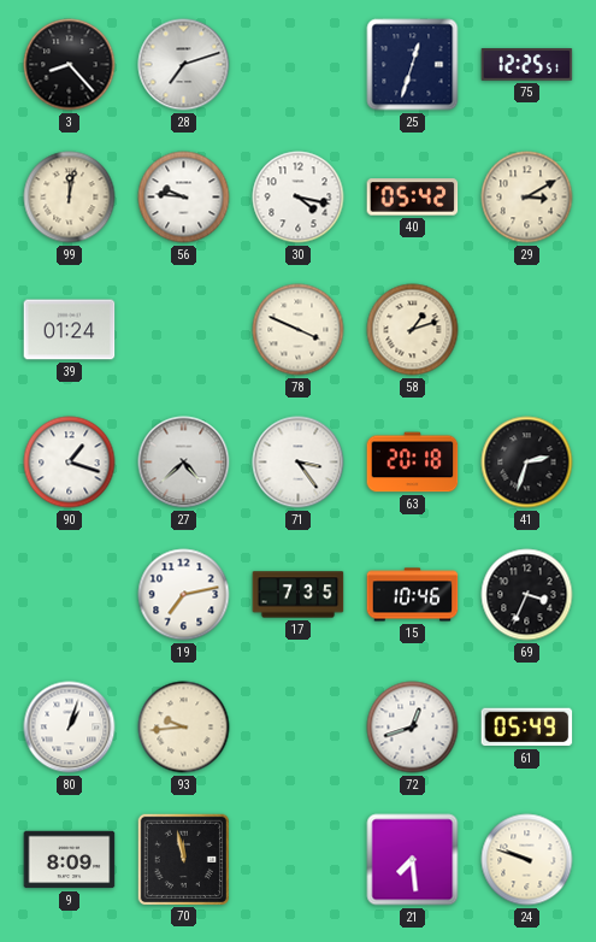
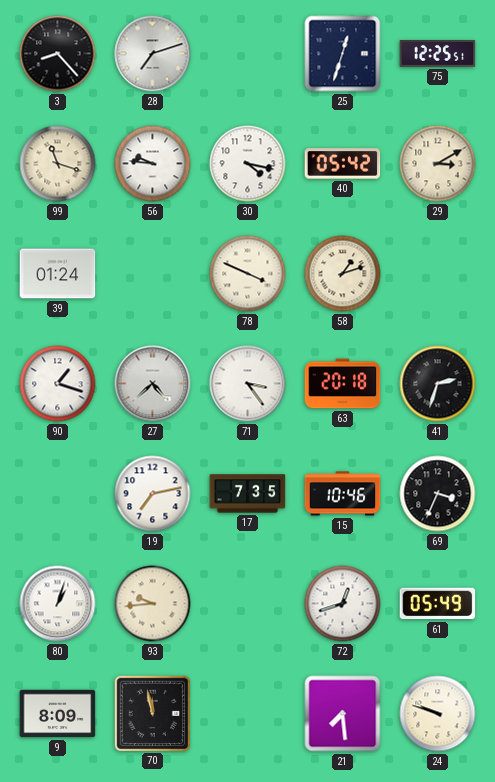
99: 12:02 -> 11:18
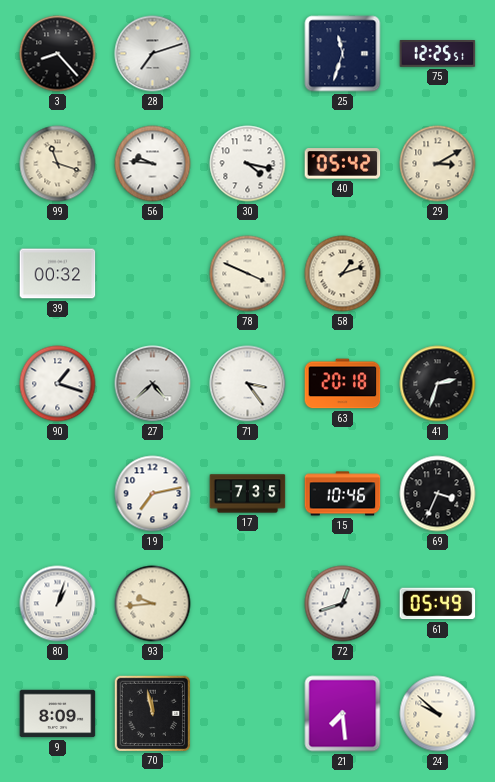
25: 12:33 -> 11:33
39: 01:24 -> 00:32
24: 9:48 -> 9:52
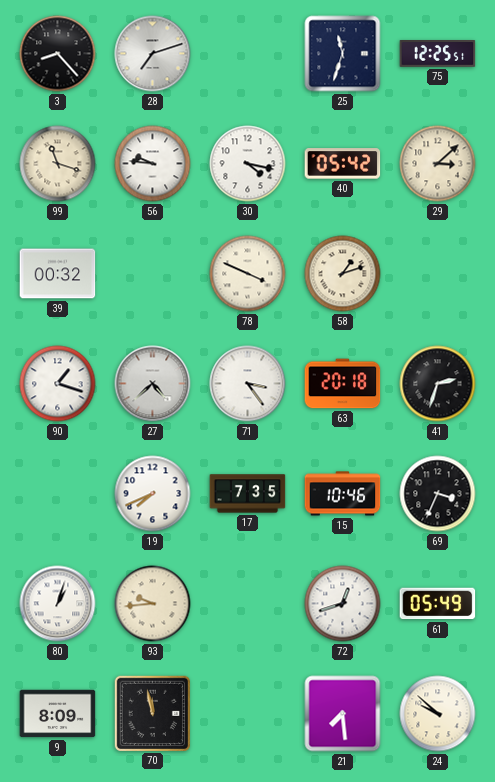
29: 3:10 -> 3:08
19: 7:13 -> 7:41
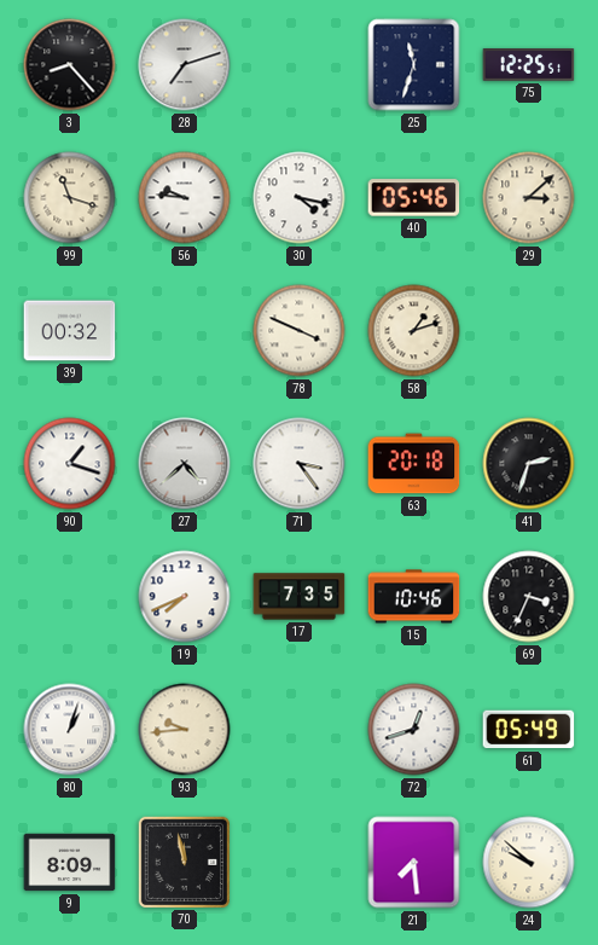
40: 05:42 -> 05:46
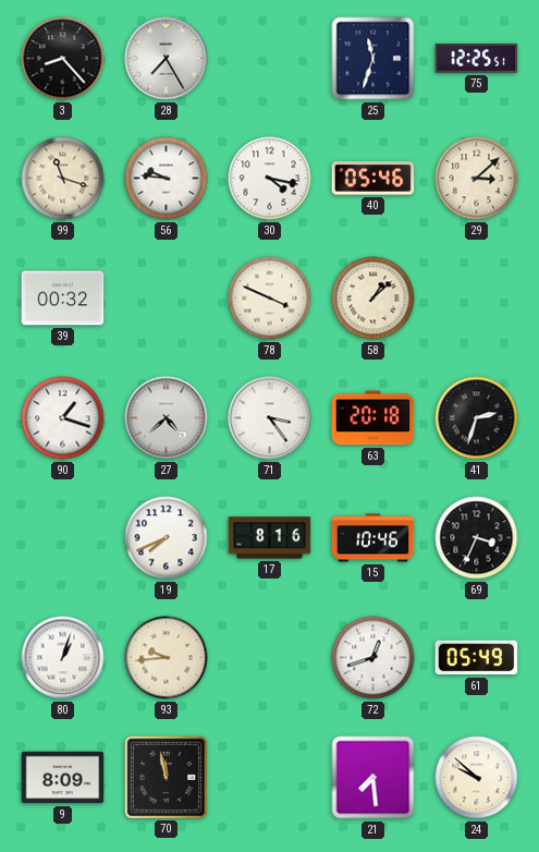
28: 7:12 -> 7:25
58: 1:12 -> 1:08
17: 7:35 -> 8:16
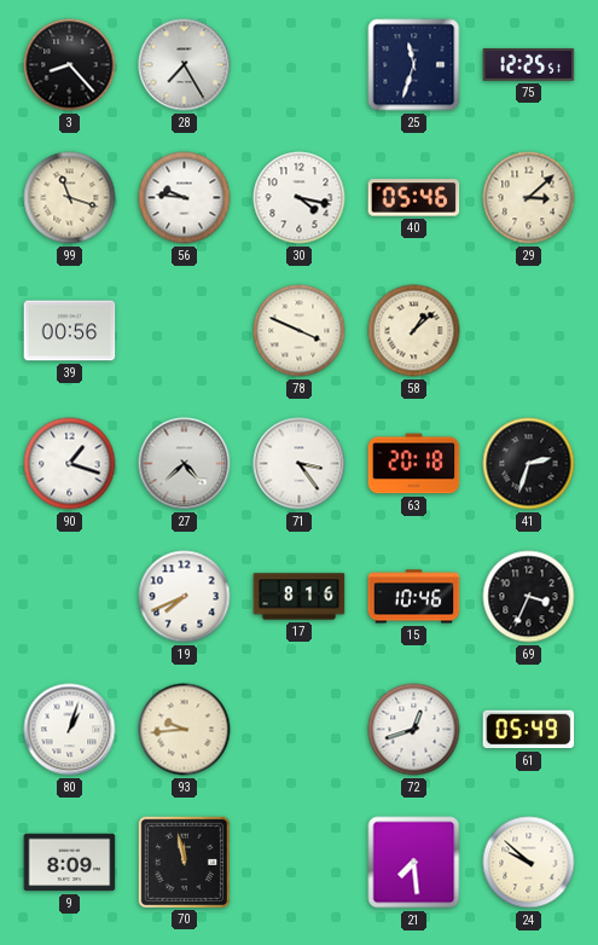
39: 00:32 -> 00:56
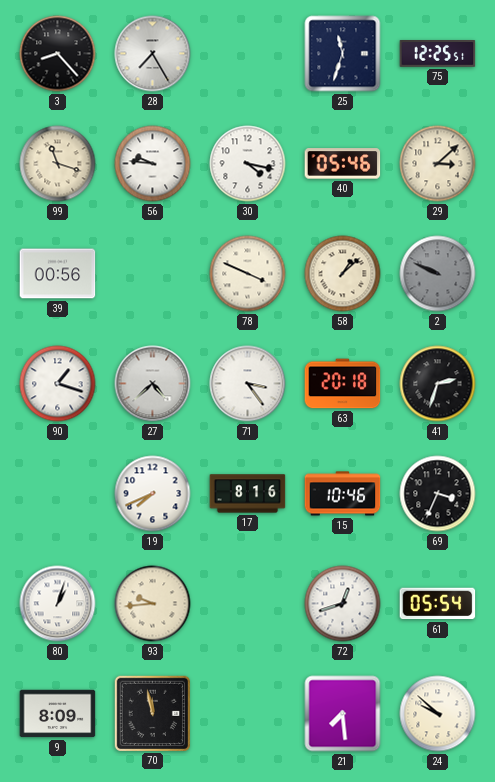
2: none -> 9:49
61: 05:49 -> 05:54
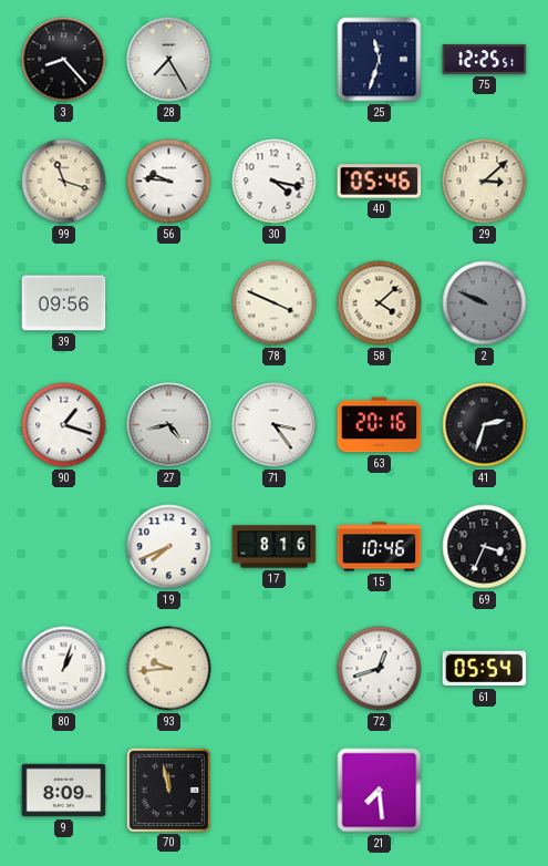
39: 00:56 -> 09:56
58: 1:08 -> 4:08
27: 4:38 -> 4:43
63: 20:18 -> 20:16
24: 9:52 -> none
